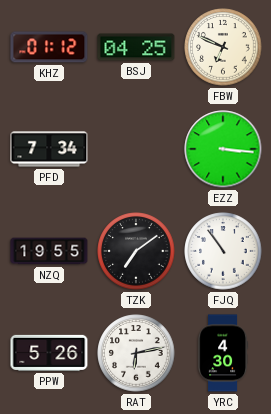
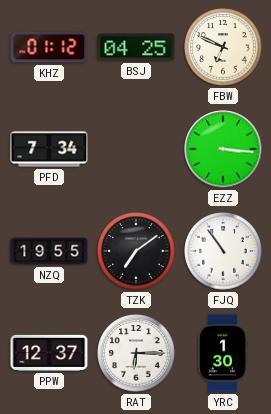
PPW: 5:26 -> 12:37
RAT: 6:13 -> 6:15
YRC: 4:30 -> 1:30
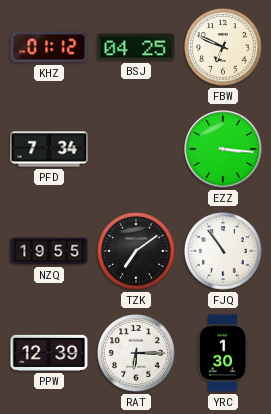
PPW: 12:37 -> 12:39
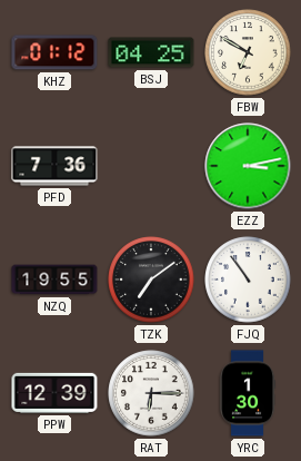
FBW: 6:49 -> 6:50
PFD: 7:34 -> 7:36
EZZ: 3:16 -> 3:13
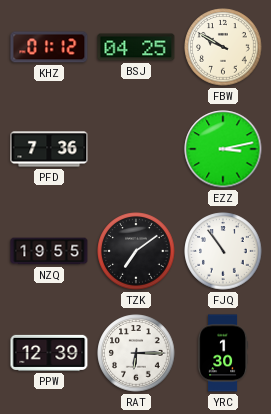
FBW: 6:50 -> 9:50
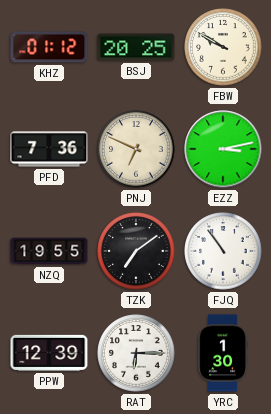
BSJ: 04:25 -> 20:25
PNJ: none -> 6:49
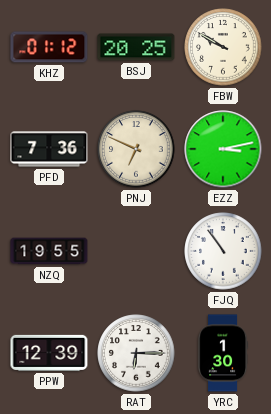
TZK: 7:09 -> none
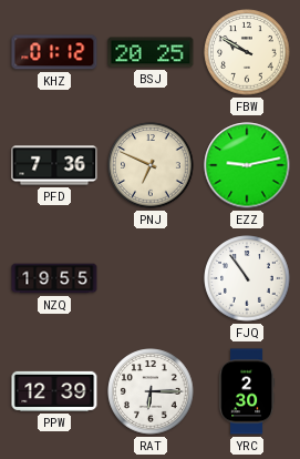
EZZ: 3:13 -> 9:13
YRC: 1:30 -> 2:30
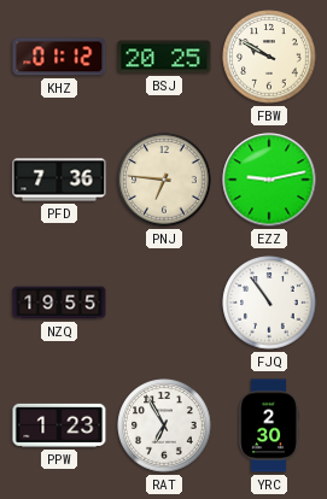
PNJ: 6:49 -> 6:46
PPW: 12:39 -> 1:23
RAT: 6:15 -> 6:55
